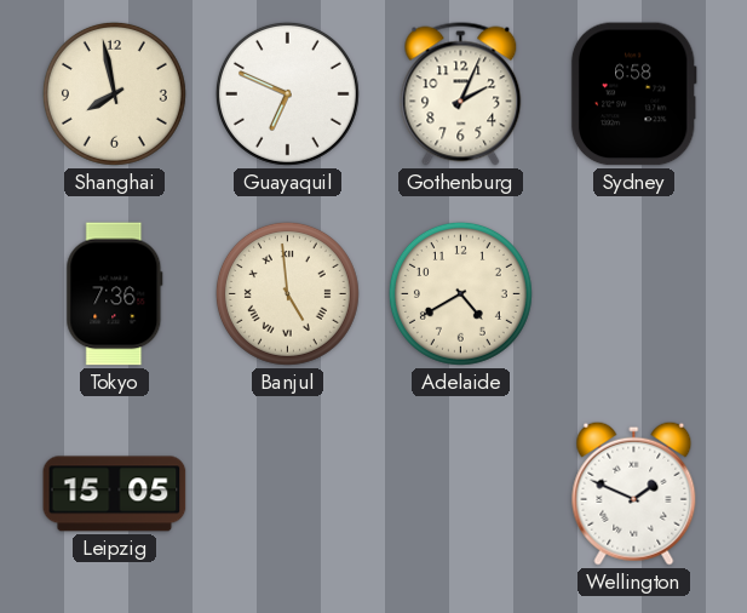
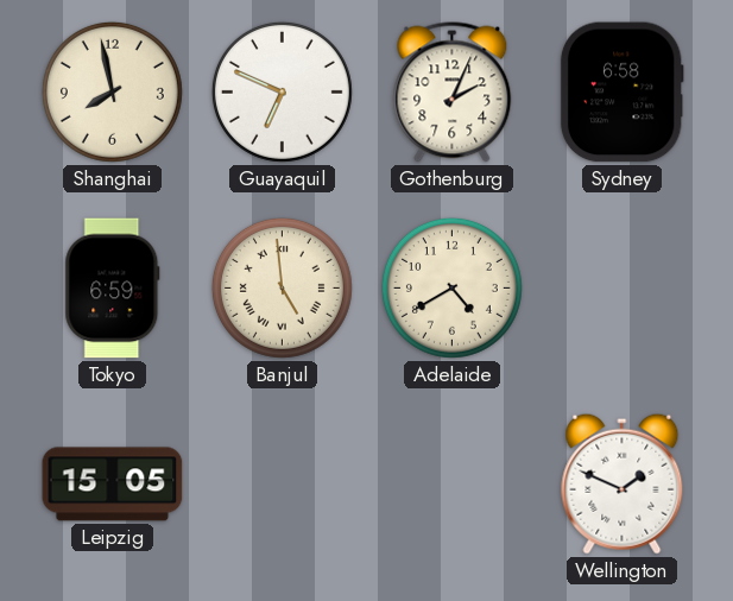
Tokyo: 7:36 -> 6:59
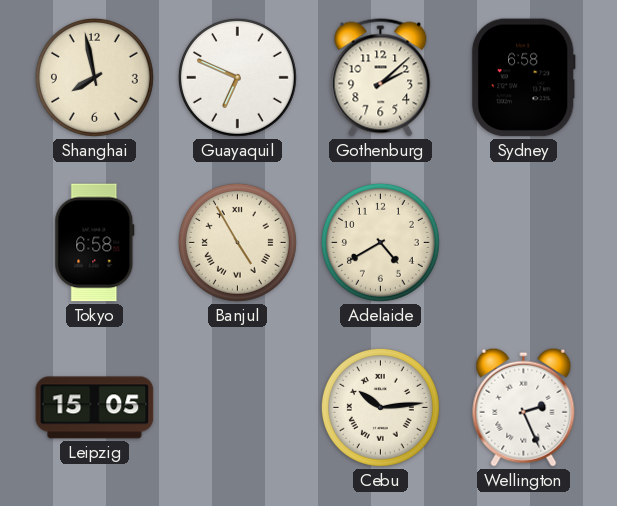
Gothenburg: 2:04 -> 2:08
Tokyo: 6:59 -> 6:58
Banjul: 4:59 -> 4:55
Cebu: none -> 10:14
Wellington: 1:49 -> 2:26
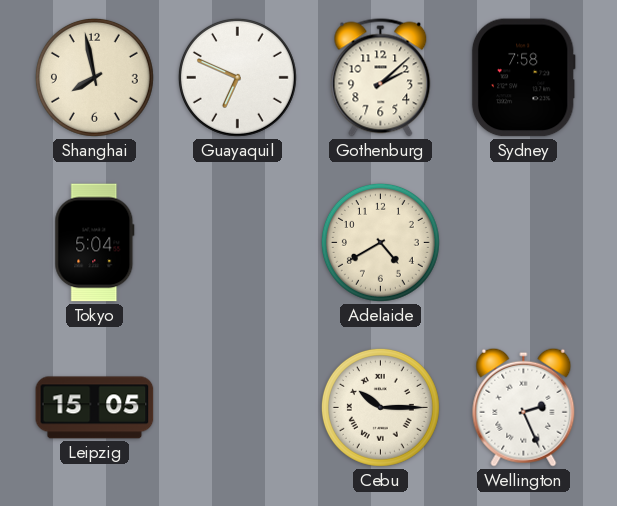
Sydney: 6:58 -> 7:58
Tokyo: 6:58 -> 5:04
Banjul: 4:55 -> none
Cebu: 10:14 -> 10:15
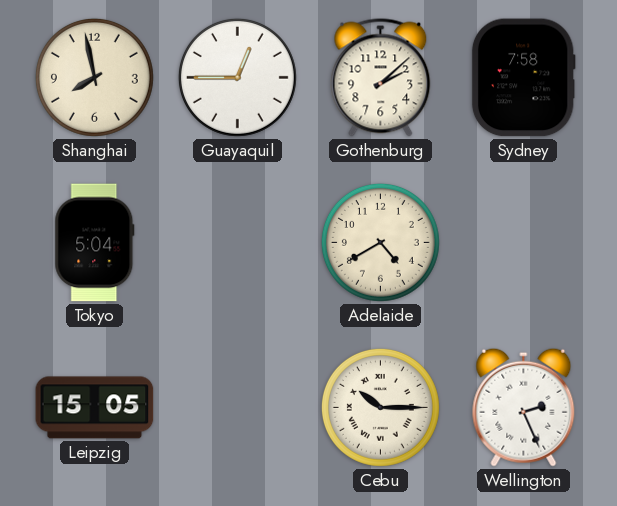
Guayaquil: 6:49 -> 12:45
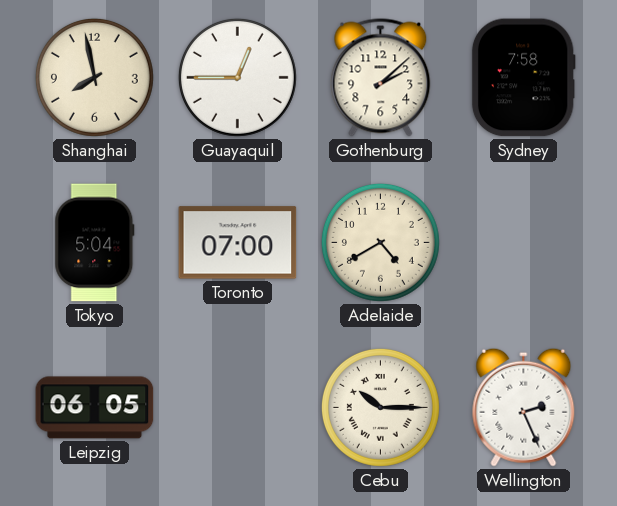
Toronto: none -> 07:00
Leipzig: 15:05 -> 06:05
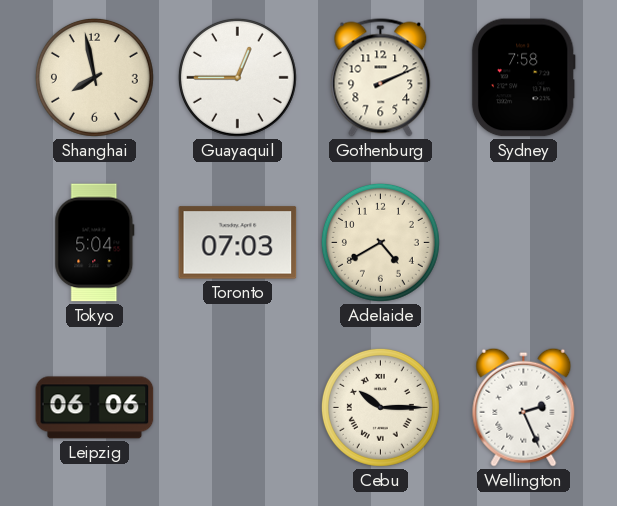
Gothenburg: 2:08 -> 2:11
Toronto: 07:00 -> 07:03
Leipzig: 06:05 -> 06:06
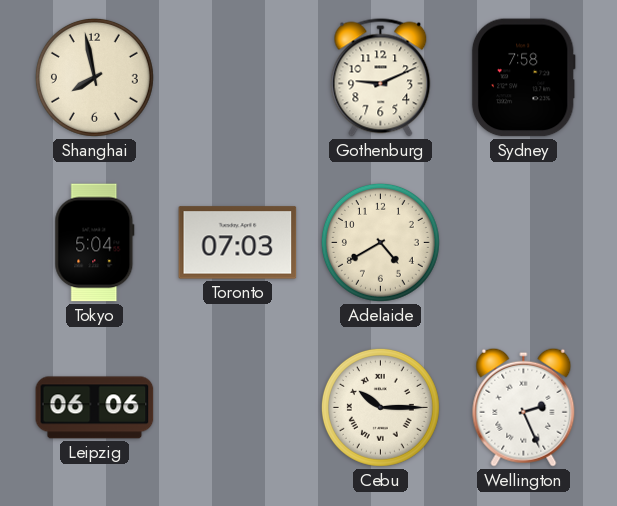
Guayaquil: 12:45 -> none
Gothenburg: 2:11 -> 9:11
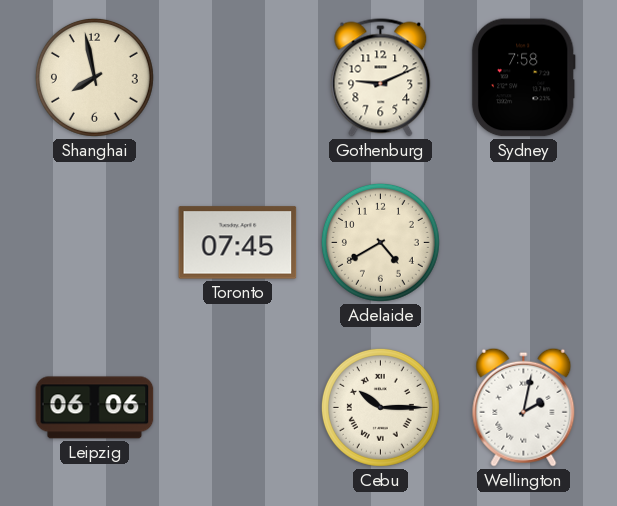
Tokyo: 5:04 -> none
Toronto: 07:03 -> 07:45
Wellington: 2:26 -> 2:02
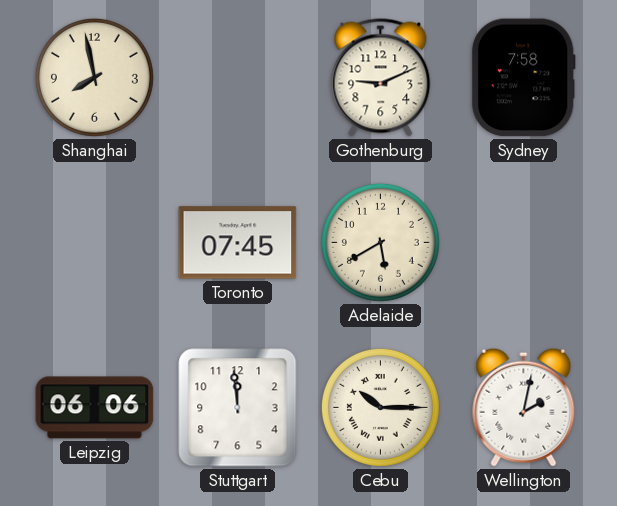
Adelaide: 4:40 -> 5:40
Stuttgart: none -> 11:59
